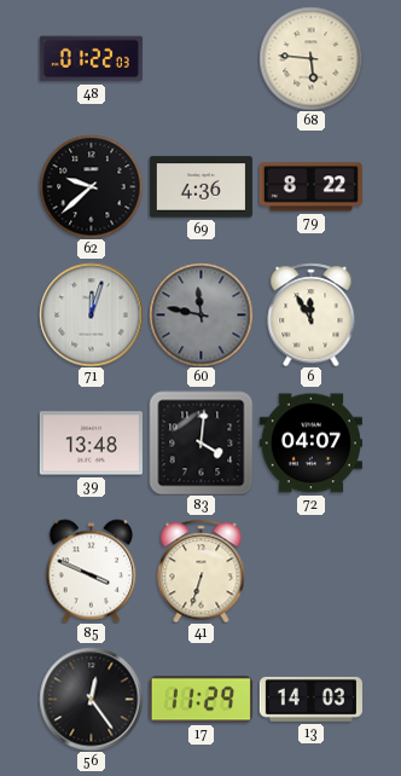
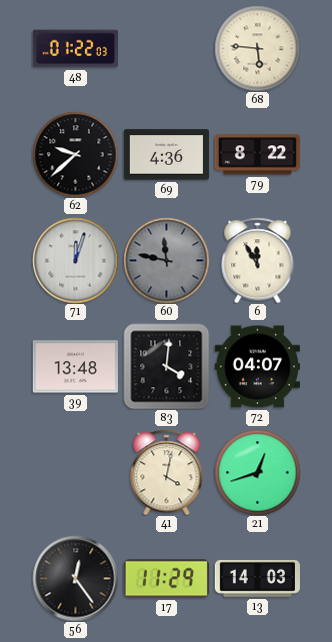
85: 3:49 -> none
41: 6:33 -> 4:02
21: none -> 12:42
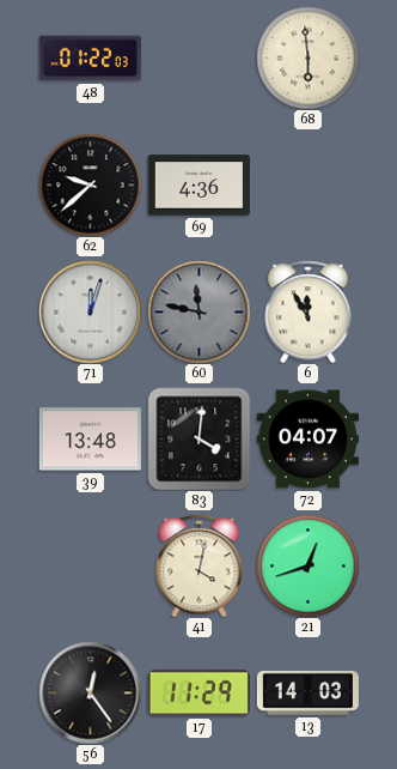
68: 5:46 -> 5:59
79: 8:22 -> none
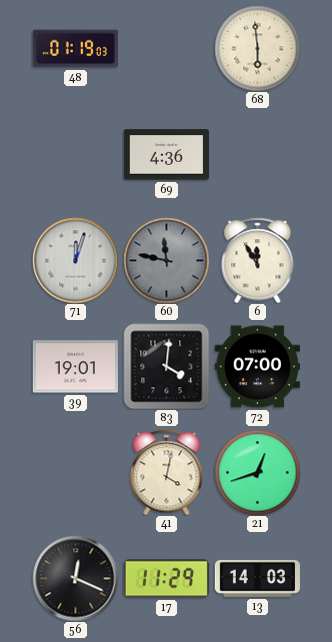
48: 01:22 -> 01:19
62: 9:38 -> none
39: 13:48 -> 19:01
72: 04:07 -> 07:00
56: 12:24 -> 12:19
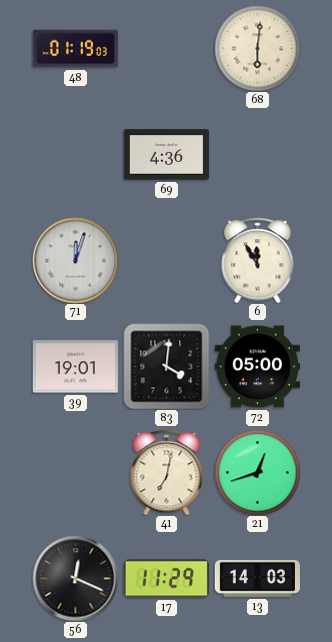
68: 5:59 -> 6:01
60: 11:47 -> none
72: 07:00 -> 05:00
41: 4:02 -> 7:02
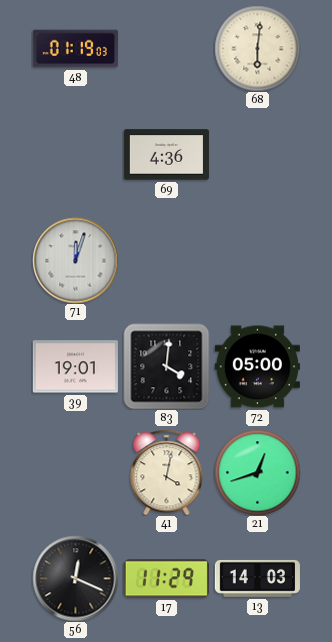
6: 11:55 -> none
41: 7:02 -> 4:02
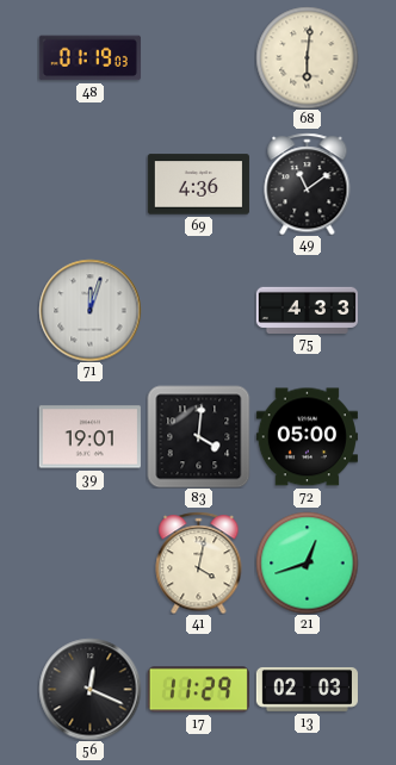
49: none -> 11:09
75: none -> 4:33
13: 14:03 -> 02:03
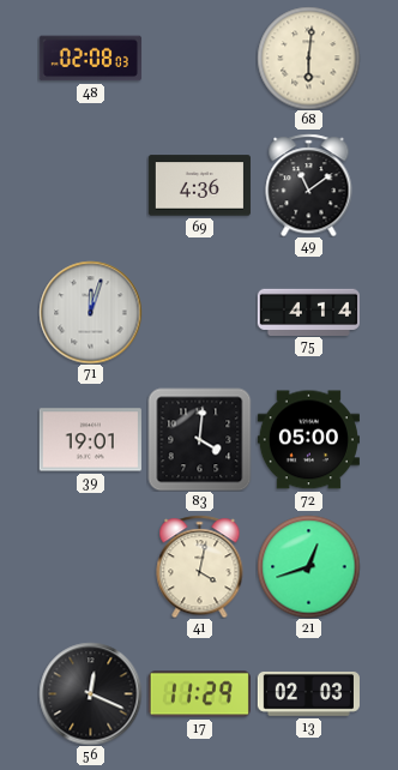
48: 01:19 -> 02:08
75: 4:33 -> 4:14
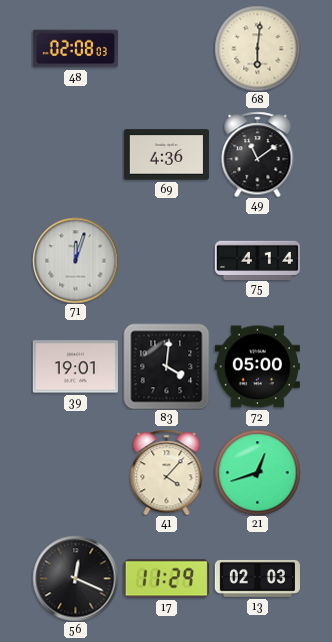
41: 4:02 -> 4:07
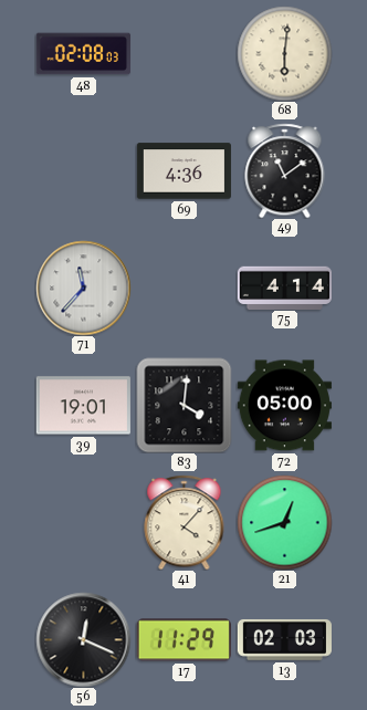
71: 12:03 -> 11:37
